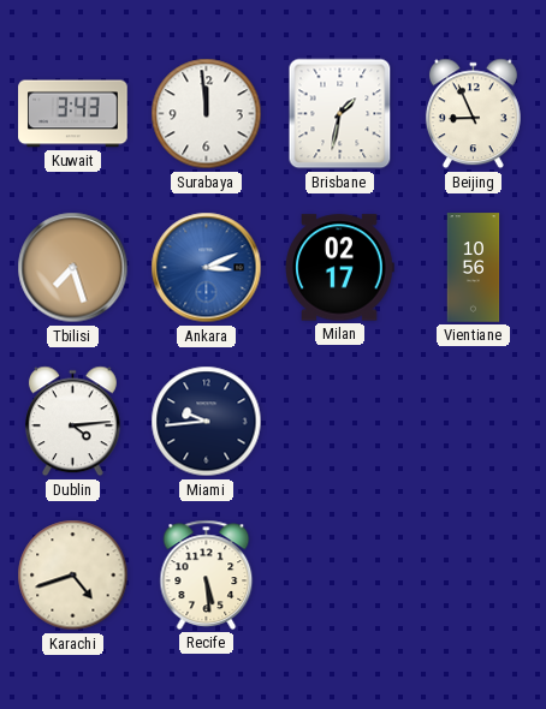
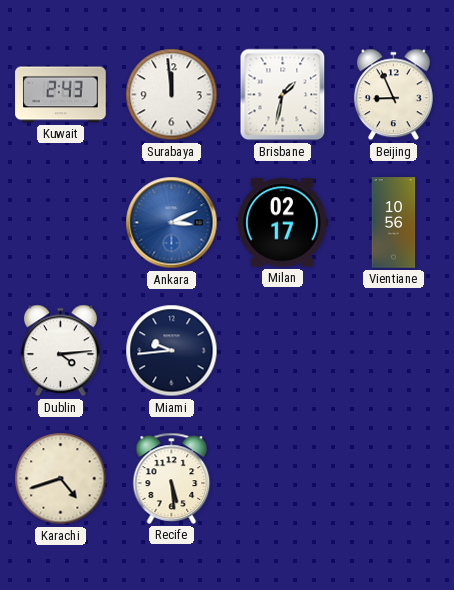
Kuwait: 3:43 -> 2:43
Tbilisi: 7:27 -> none
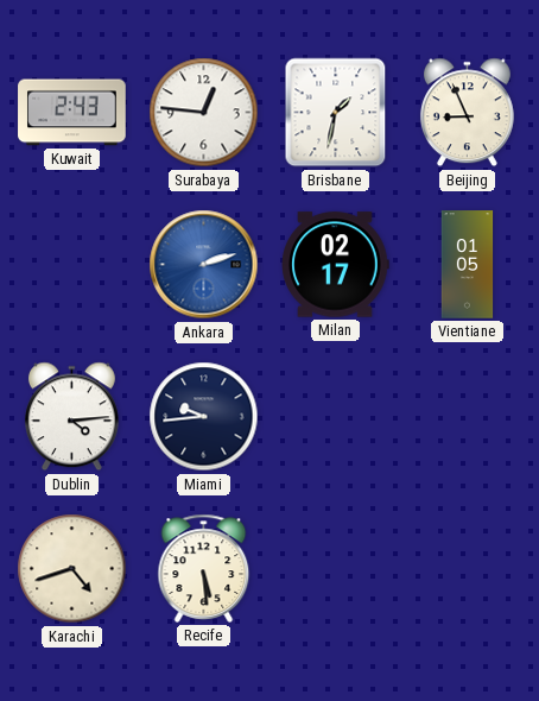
Surabaya: 11:59 -> 12:46
Ankara: 3:11 -> 2:12
Vientiane: 10:56 -> 01:05
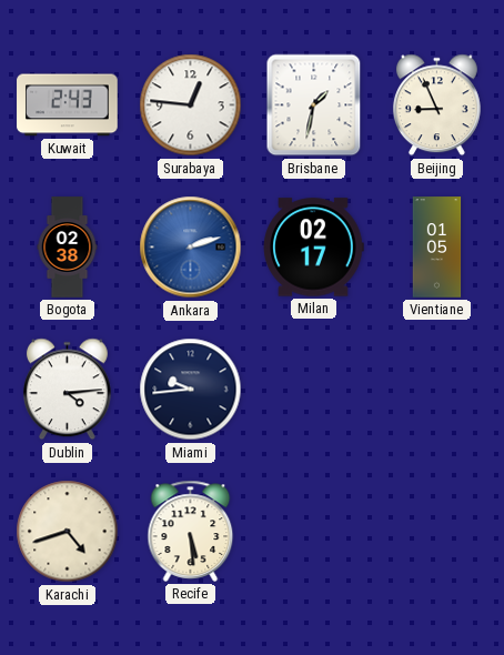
Bogota: none -> 02:38
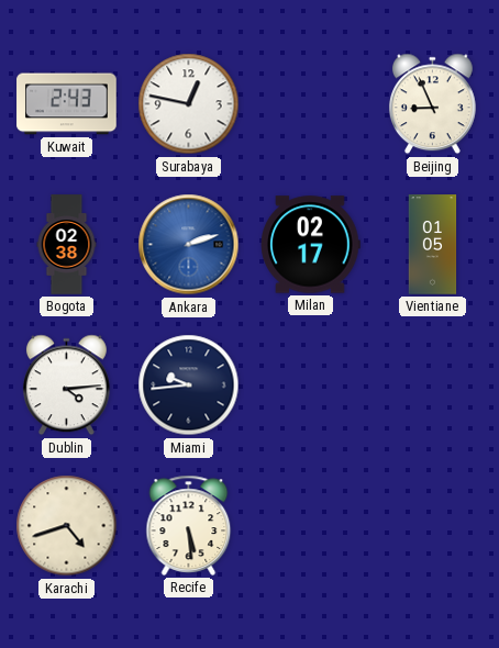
Surabaya: 12:46 -> 12:47
Brisbane: 1:32 -> none
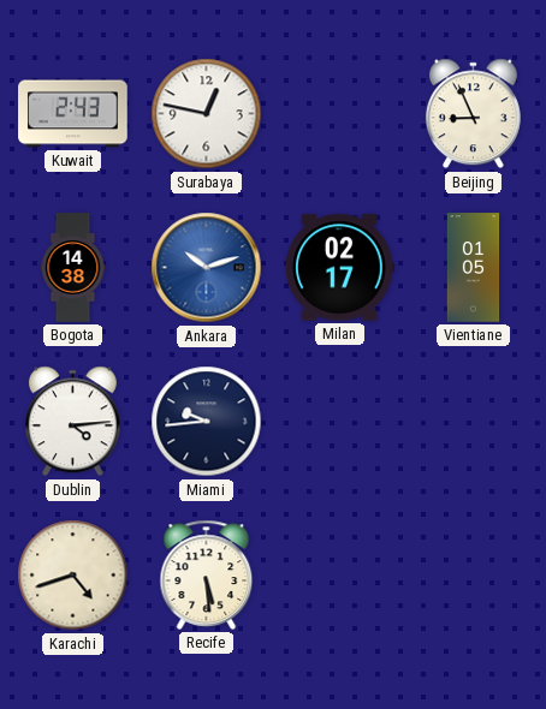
Bogota: 02:38 -> 14:38
Ankara: 2:12 -> 10:12
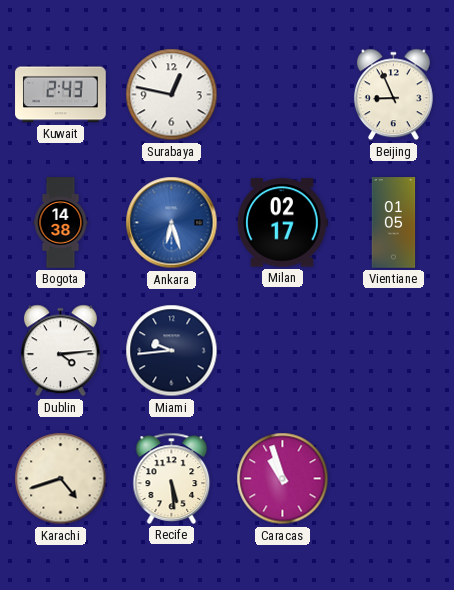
Ankara: 10:12 -> 6:27
Caracas: none -> 10:57
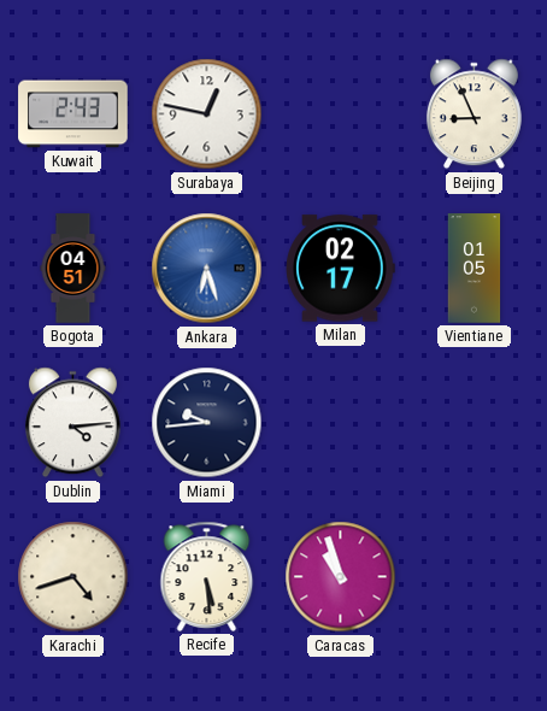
Bogota: 14:38 -> 04:51
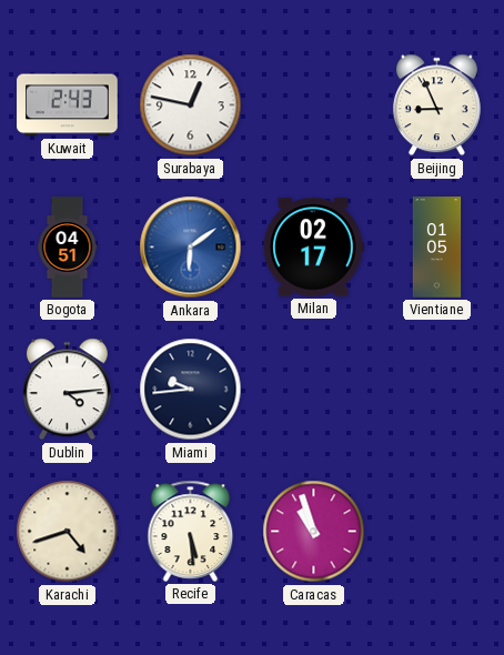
Ankara: 6:27 -> 6:09
